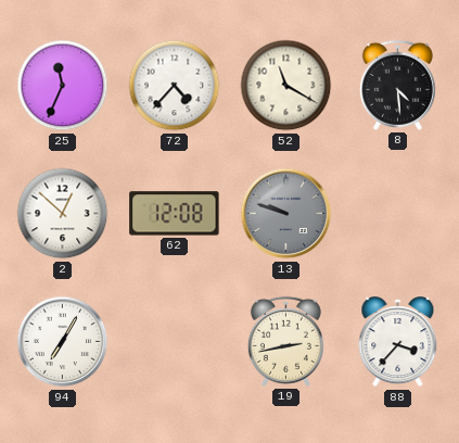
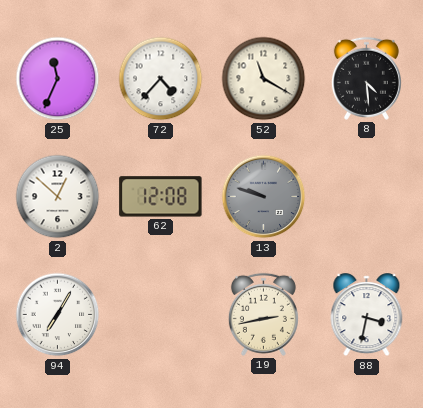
88: 3:37 -> 3:32
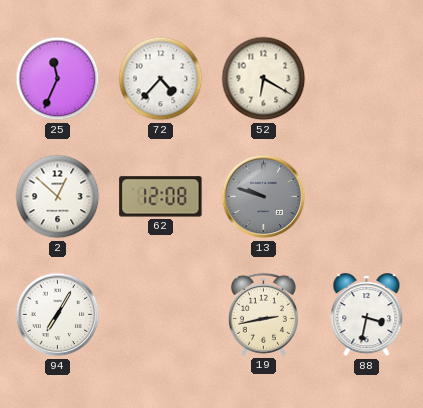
52: 11:20 -> 6:20
8: 4:29 -> none
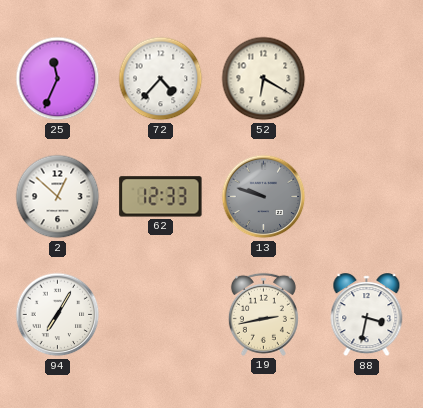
62: 12:08 -> 12:33
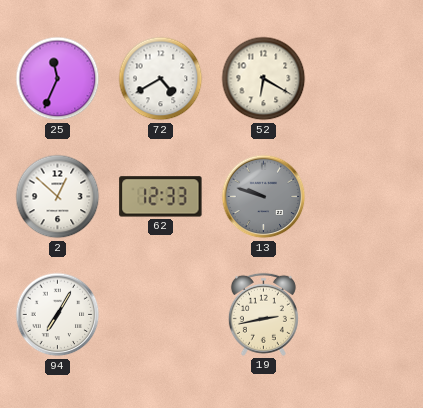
72: 4:37 -> 4:40
88: 3:32 -> none
